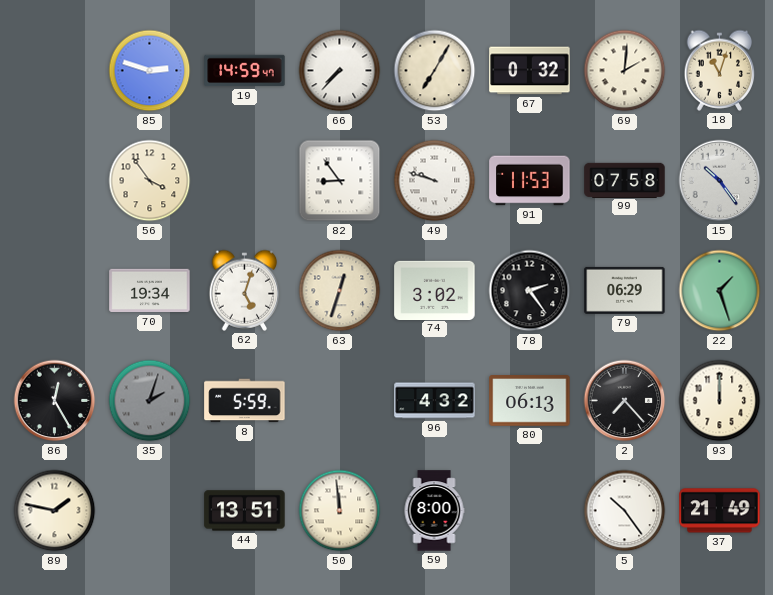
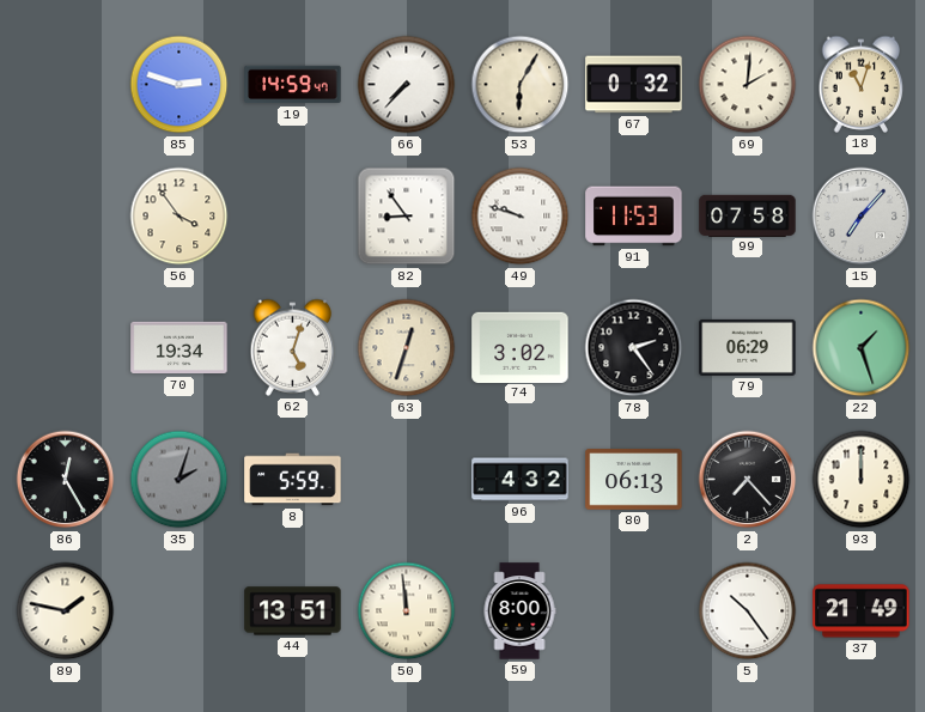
53: 7:05 -> 6:05
15: 10:24 -> 7:07
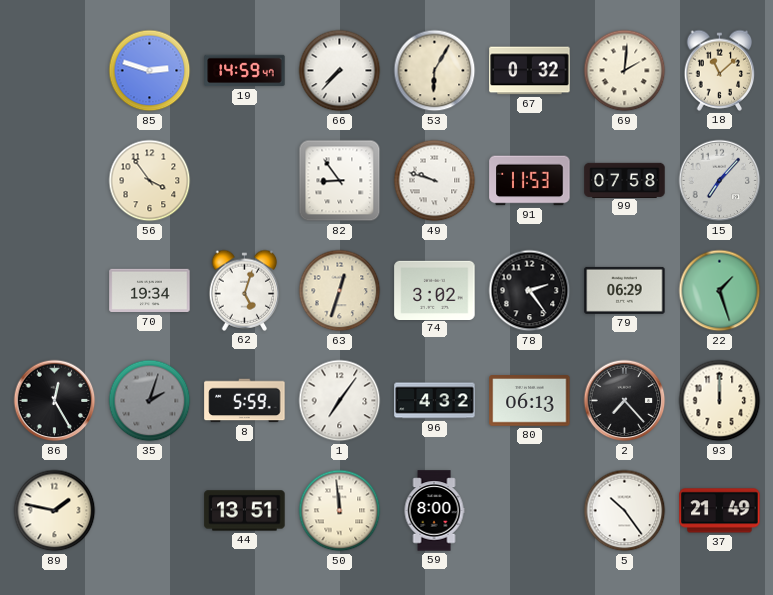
18: 11:03 -> 11:08
1: none -> 7:06
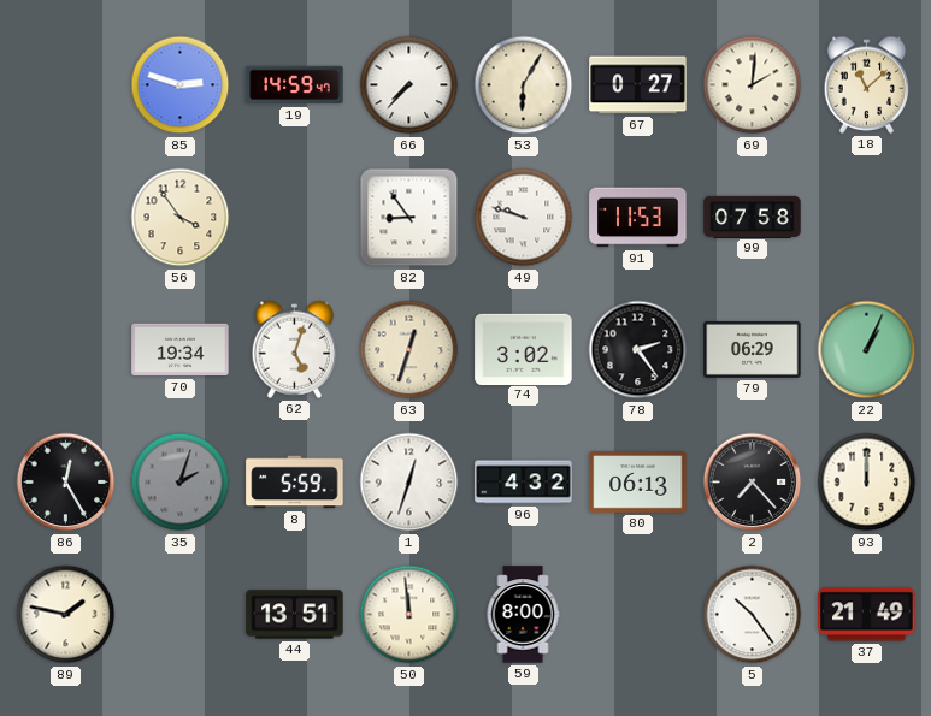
67: 0:32 -> 0:27
15: 7:07 -> none
22: 1:27 -> 1:04
1: 7:06 -> 12:33
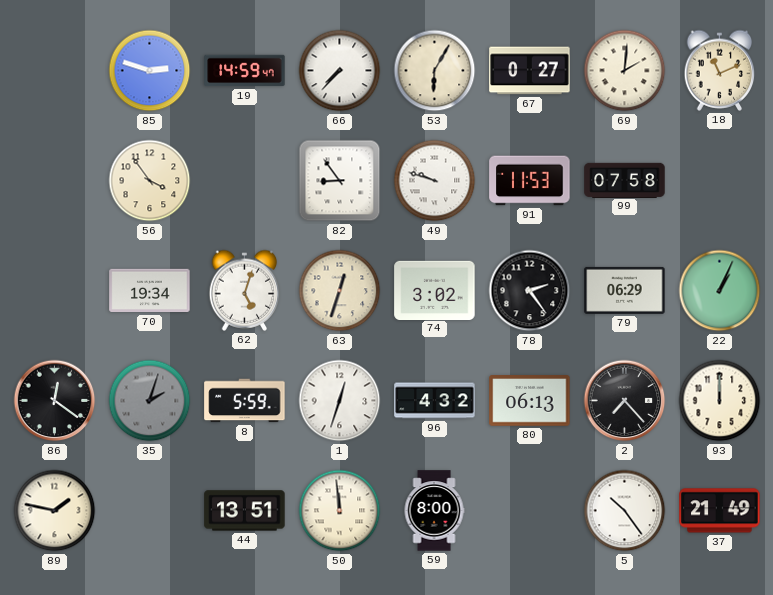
18: 11:08 -> 11:11
86: 12:25 -> 12:21
